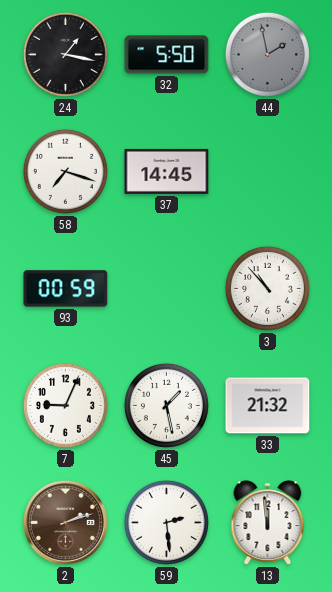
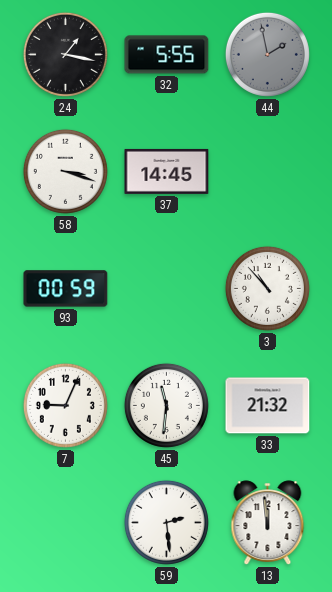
32: 5:50 -> 5:55
58: 7:18 -> 3:18
45: 1:28 -> 11:31
2: 2:12 -> none
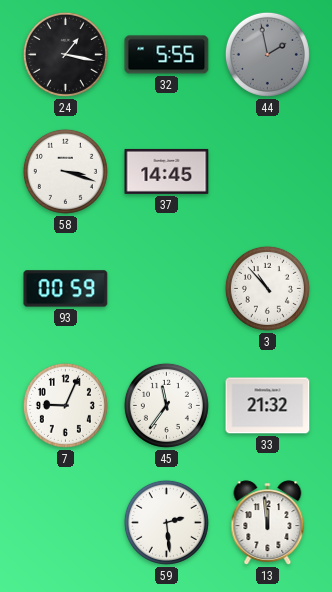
45: 11:31 -> 11:36
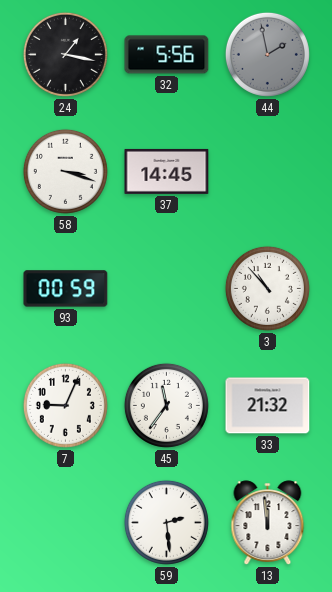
32: 5:55 -> 5:56
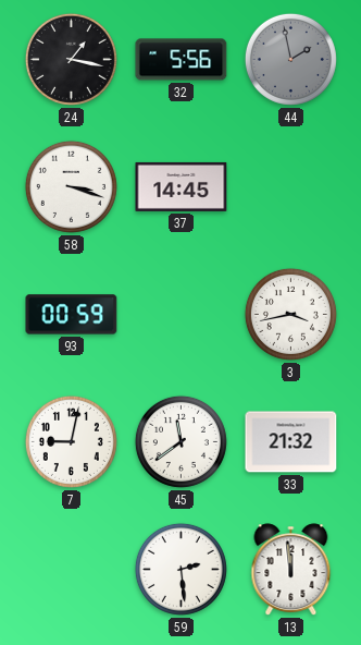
3: 10:53 -> 3:43
7: 9:04 -> 9:02
45: 11:36 -> 11:39
